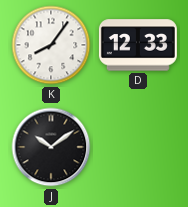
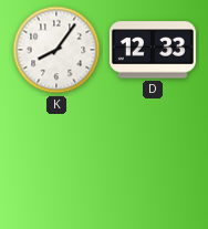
J: 10:09 -> none
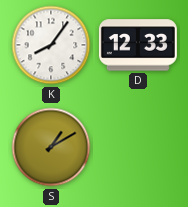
S: none -> 1:10
